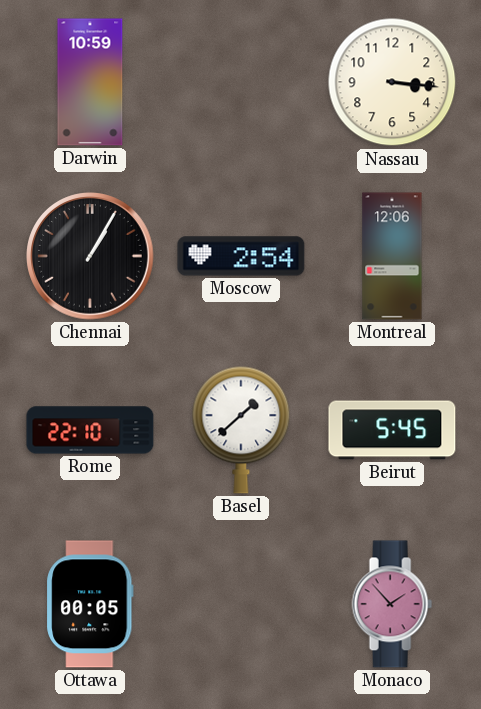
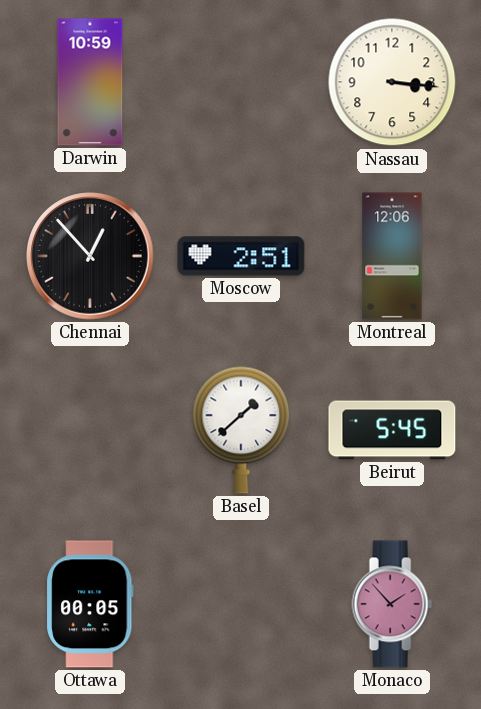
Chennai: 1:05 -> 12:53
Moscow: 2:54 -> 2:51
Rome: 22:10 -> none
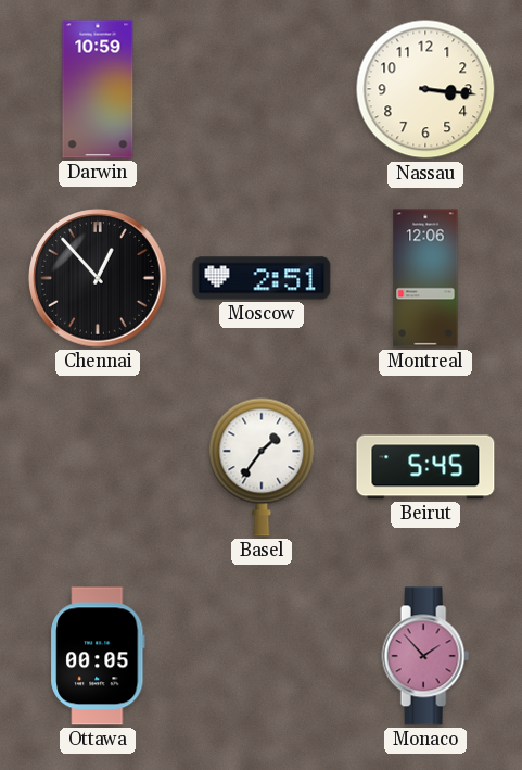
Basel: 1:38 -> 1:36
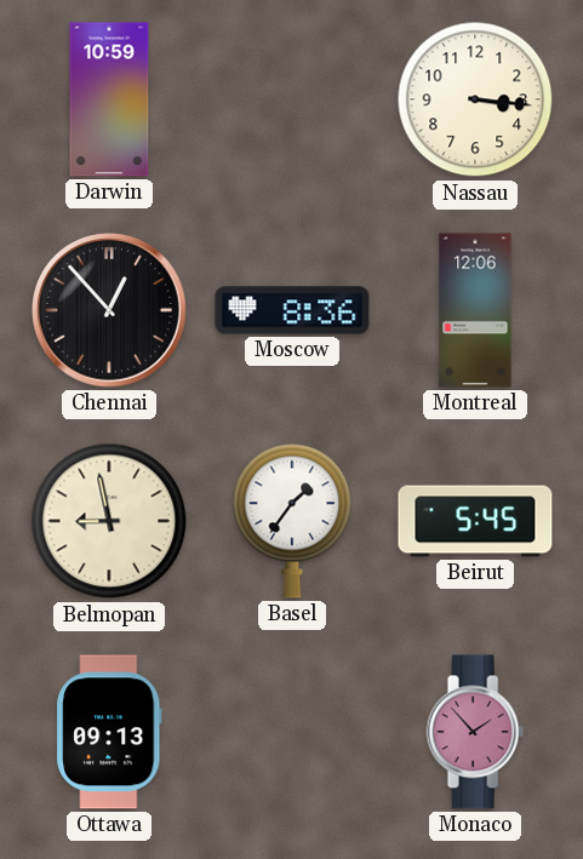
Moscow: 2:51 -> 8:36
Belmopan: none -> 8:58
Ottawa: 00:05 -> 09:13
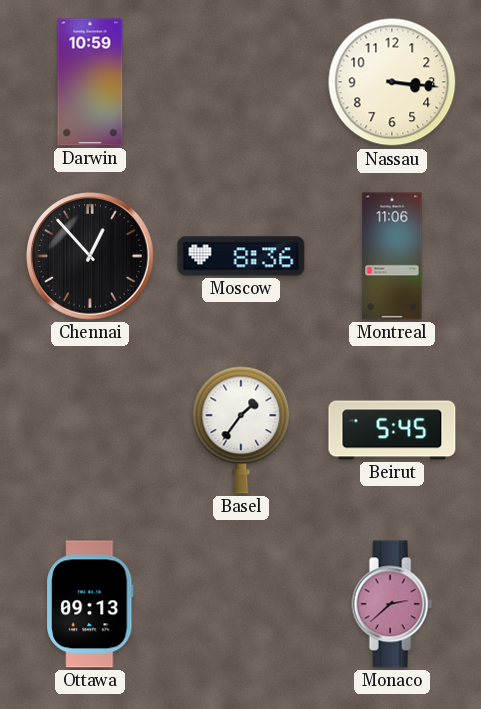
Montreal: 12:06 -> 11:06
Belmopan: 8:58 -> none
Monaco: 1:53 -> 2:38
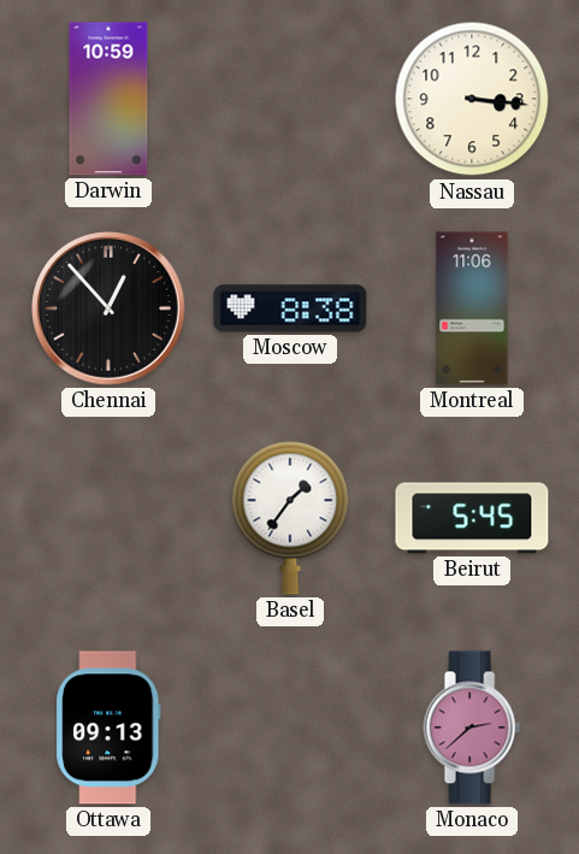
Moscow: 8:36 -> 8:38
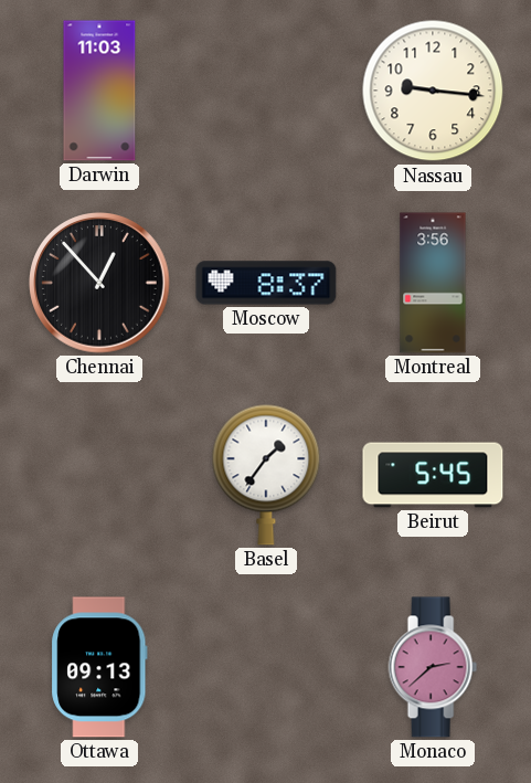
Darwin: 10:59 -> 11:03
Nassau: 3:16 -> 9:16
Moscow: 8:38 -> 8:37
Montreal: 11:06 -> 3:56
